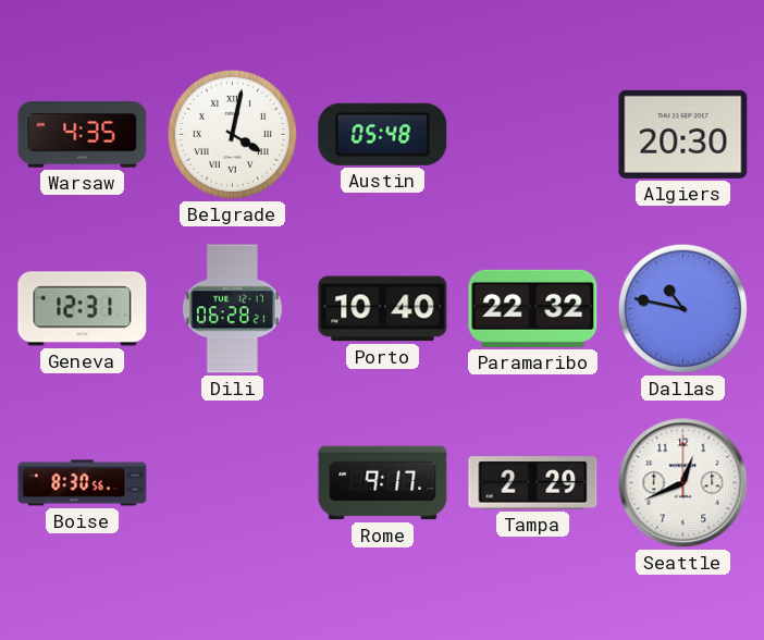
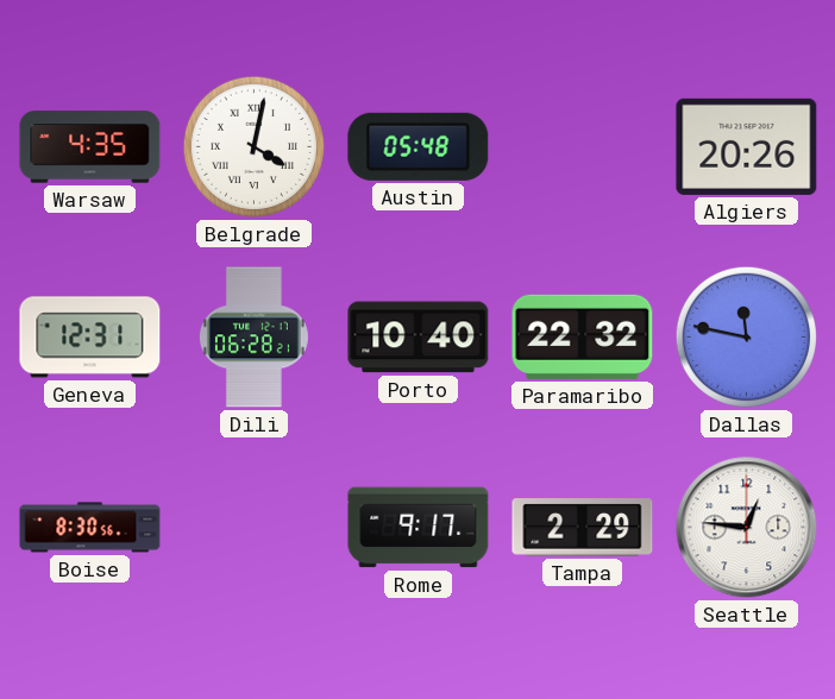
Algiers: 20:30 -> 20:26
Dallas: 10:47 -> 11:47
Seattle: 12:41 -> 12:46
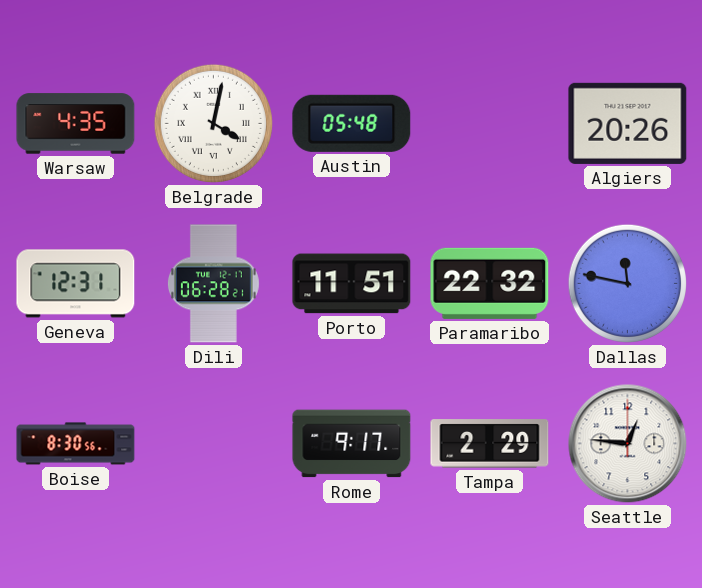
Porto: 10:40 -> 11:51
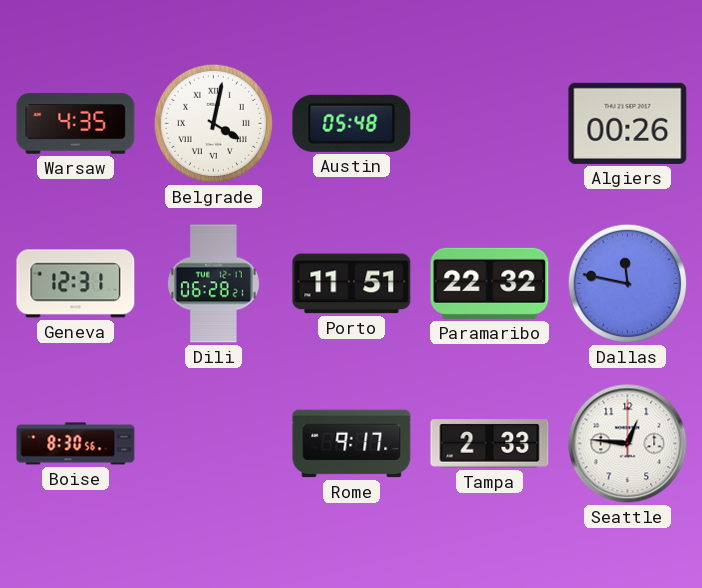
Algiers: 20:26 -> 00:26
Tampa: 2:29 -> 2:33
